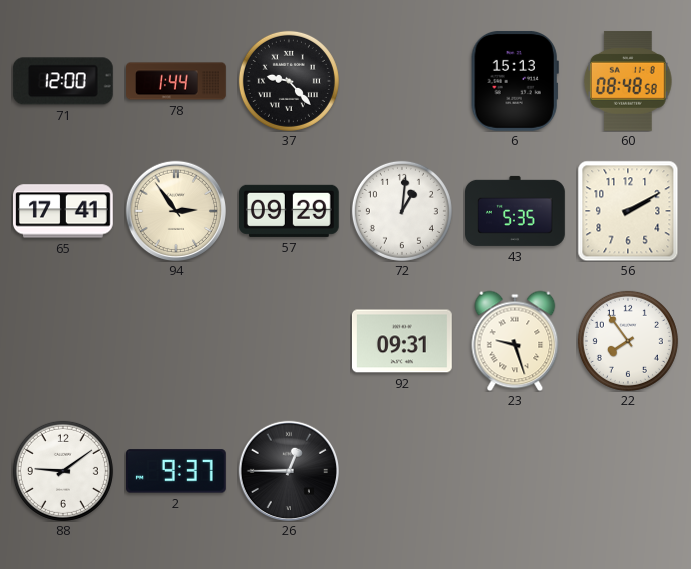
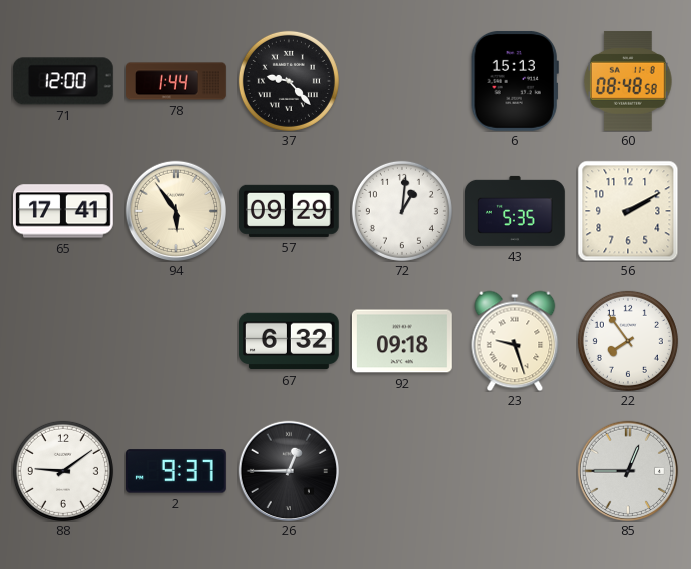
94: 2:54 -> 5:54
67: none -> 6:32
92: 09:31 -> 09:18
85: none -> 12:45
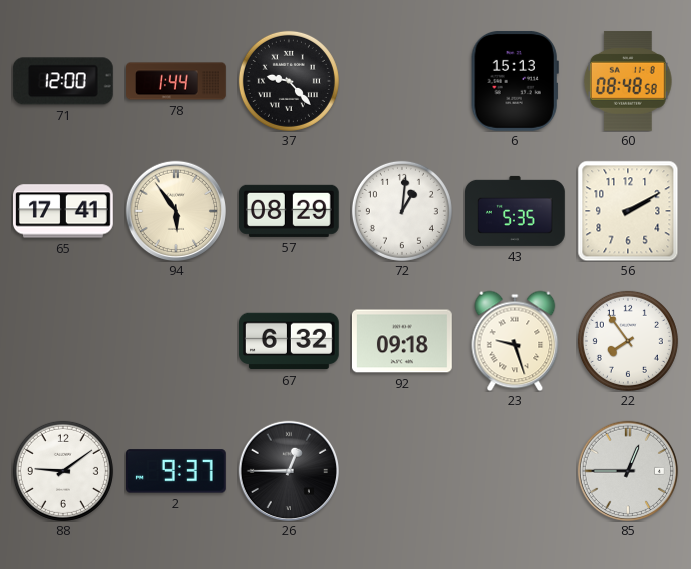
57: 09:29 -> 08:29
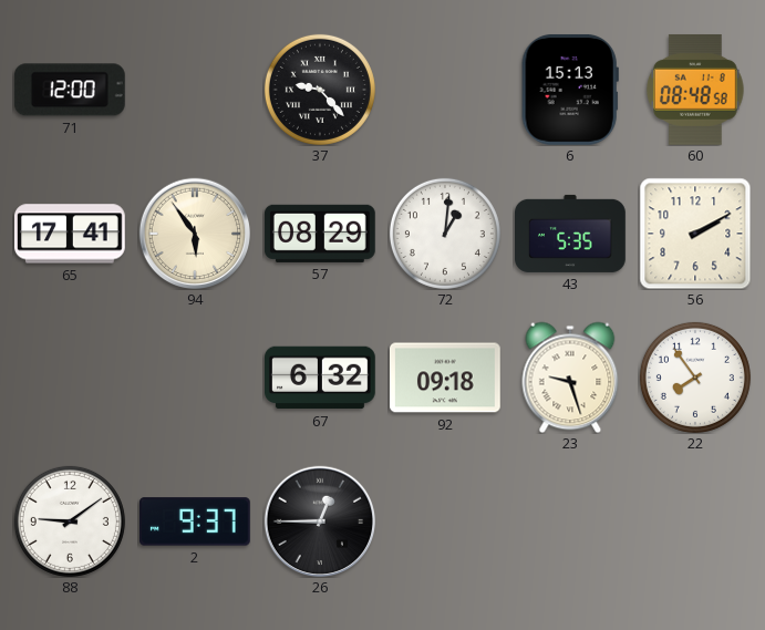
78: 1:44 -> none
85: 12:45 -> none
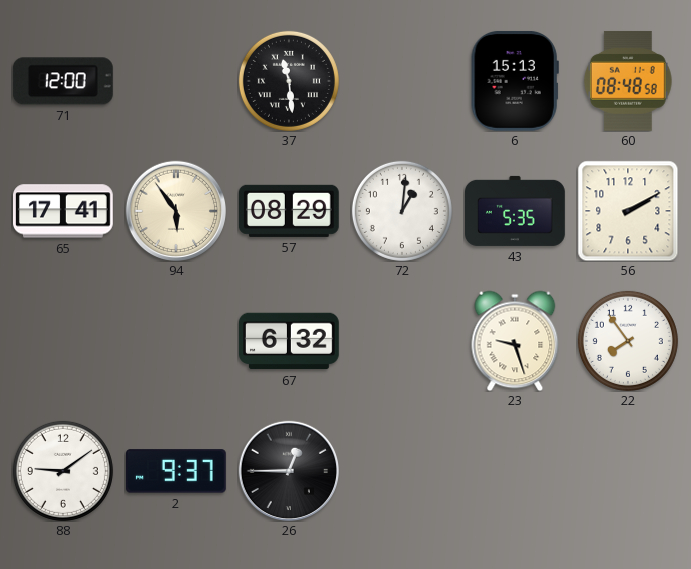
37: 9:23 -> 11:29
92: 09:18 -> none
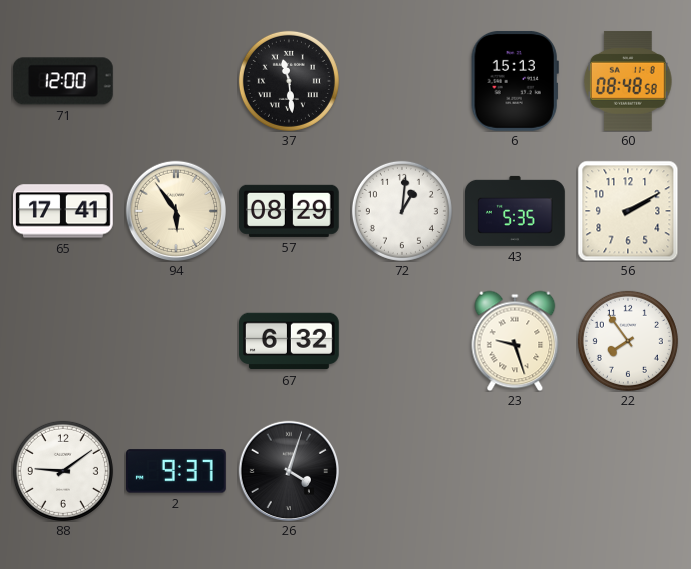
26: 12:45 -> 4:03
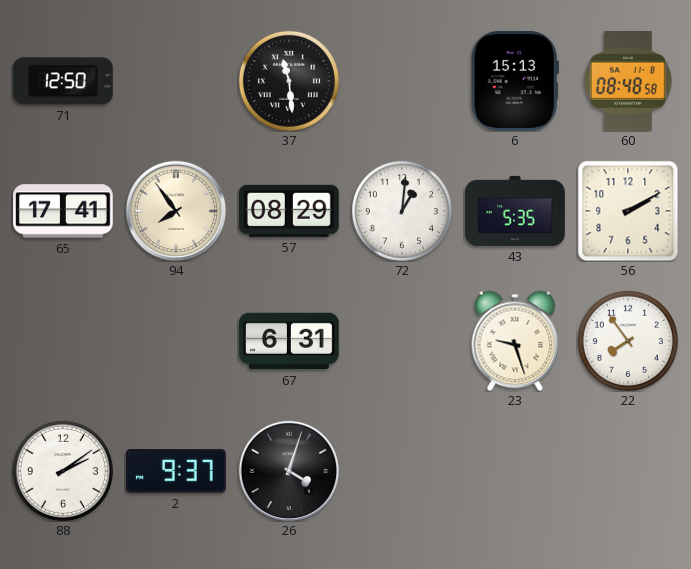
71: 12:00 -> 12:50
94: 5:54 -> 7:54
67: 6:32 -> 6:31
88: 9:09 -> 2:09
